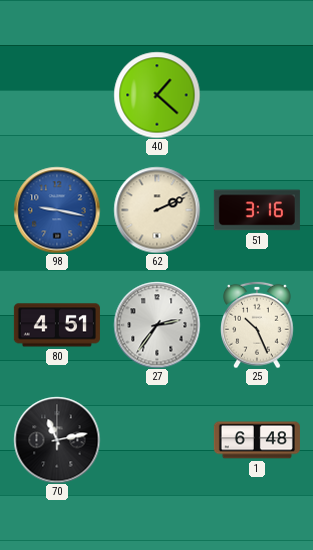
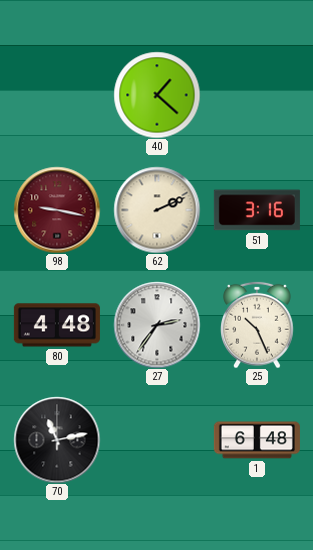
98 dial: blue -> burgundy
80: 4:51 -> 4:48
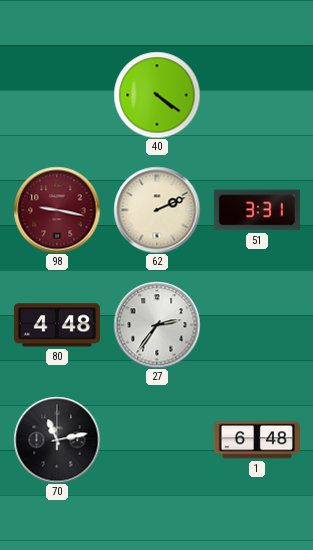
40: 1:22 -> 4:21
51: 3:16 -> 3:31
25: 10:26 -> none
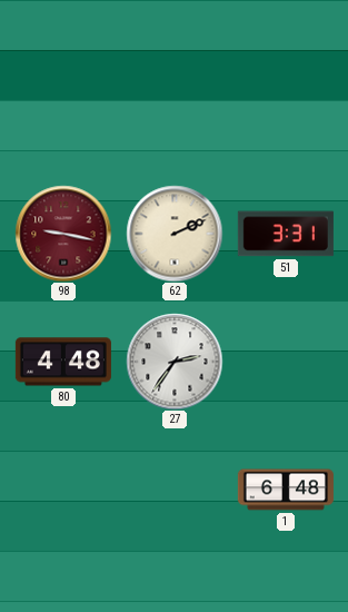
40: 4:21 -> none
70: 11:13 -> none
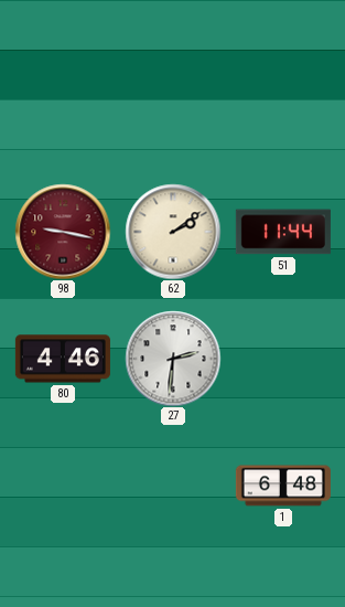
62: 2:11 -> 2:09
51: 3:31 -> 11:44
80: 4:48 -> 4:46
27: 2:36 -> 2:31
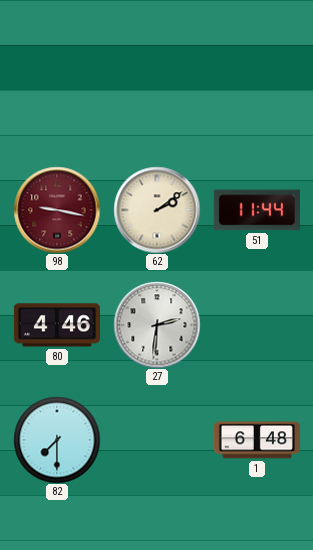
82: none -> 7:30
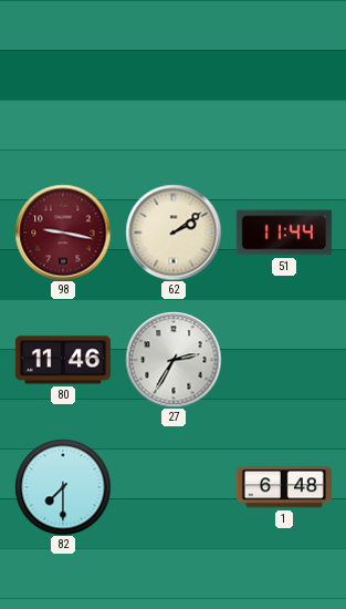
80: 4:46 -> 11:46
27: 2:31 -> 2:35
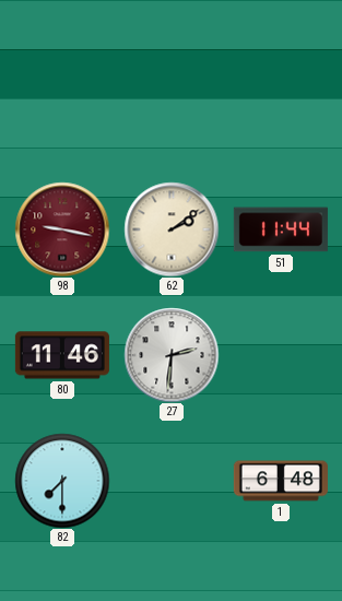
27: 2:35 -> 2:31
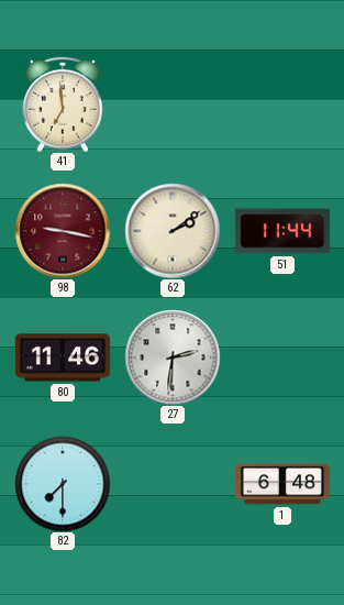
41: none -> 6:59
